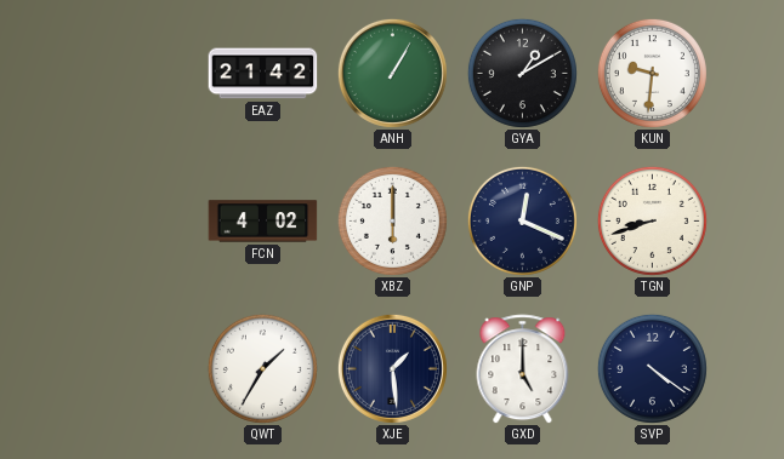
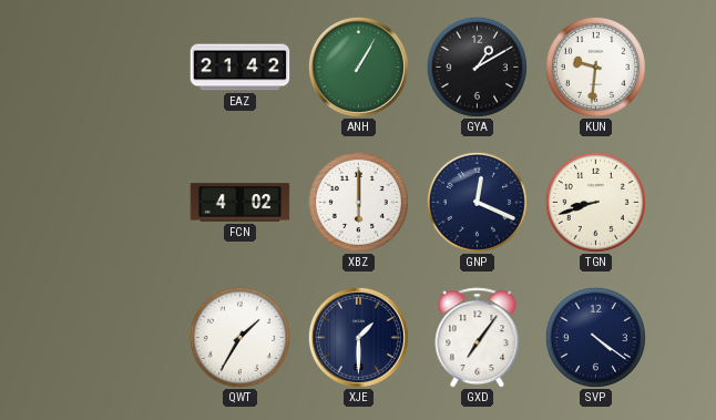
XJE: 1:29 -> 1:30
GXD: 5:00 -> 7:06
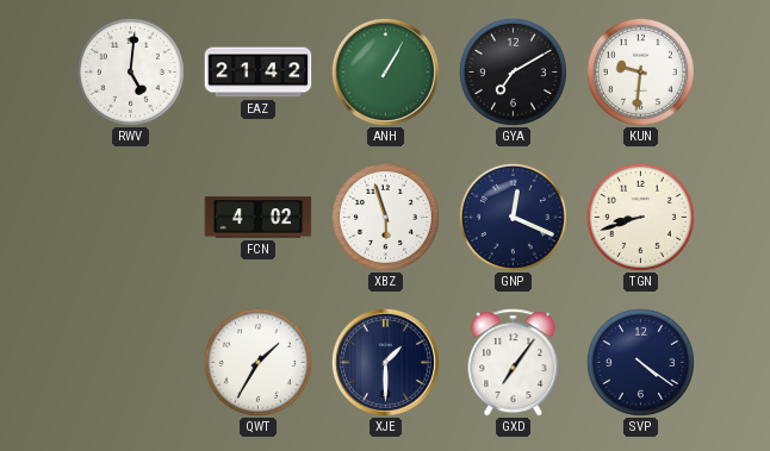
RWV: none -> 5:01
GYA: 1:10 -> 7:10
XBZ: 6:00 -> 5:57
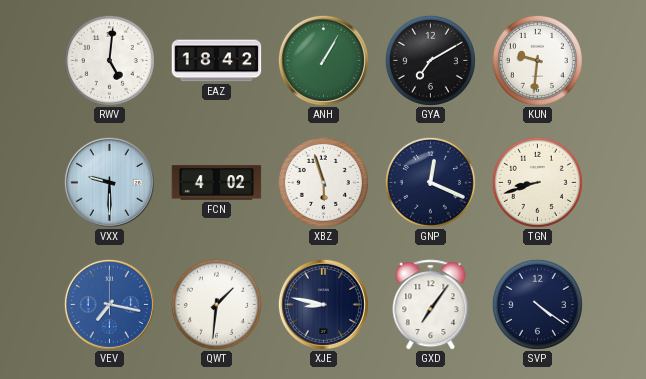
EAZ: 21:42 -> 18:42
VXX: none -> 9:30
VEV: none -> 7:17
QWT: 1:35 -> 1:31
XJE: 1:30 -> 8:47
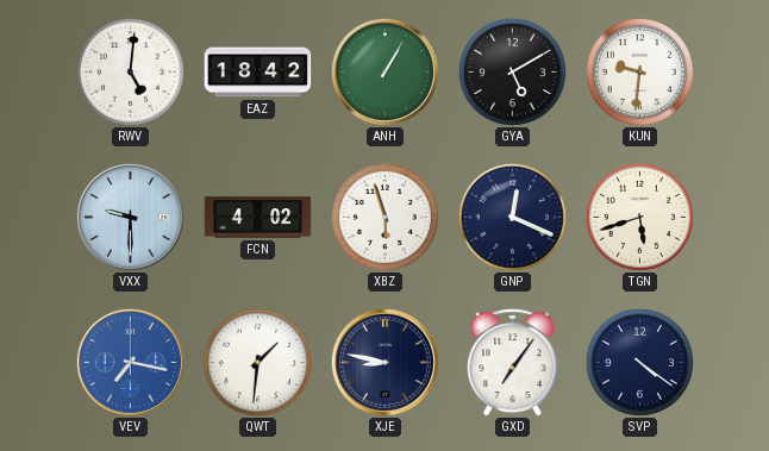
GYA: 7:10 -> 5:10
TGN: 8:42 -> 5:42
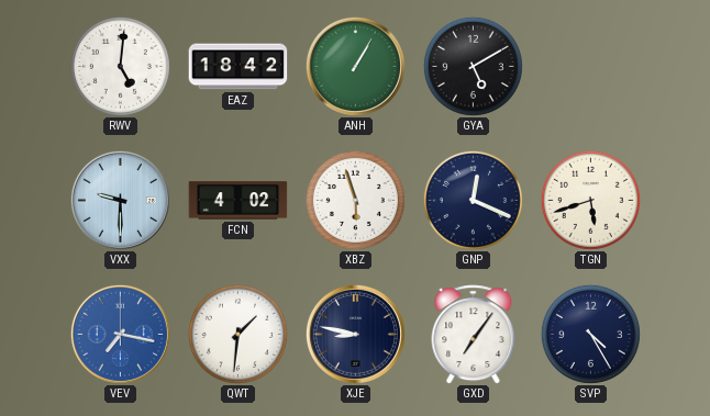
KUN: 9:31 -> none
SVP: 4:21 -> 4:25
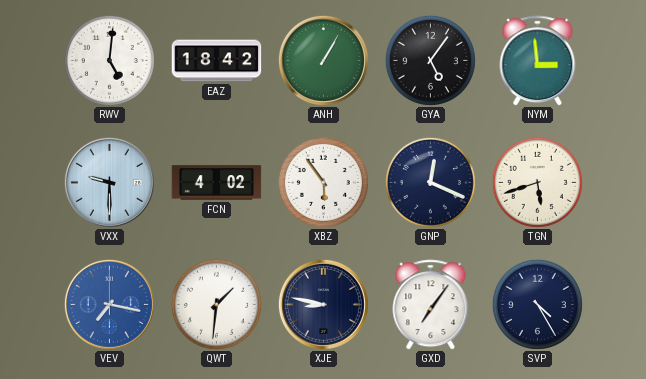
GYA: 5:10 -> 5:06
NYM: none -> 2:59
XBZ: 5:57 -> 5:54
